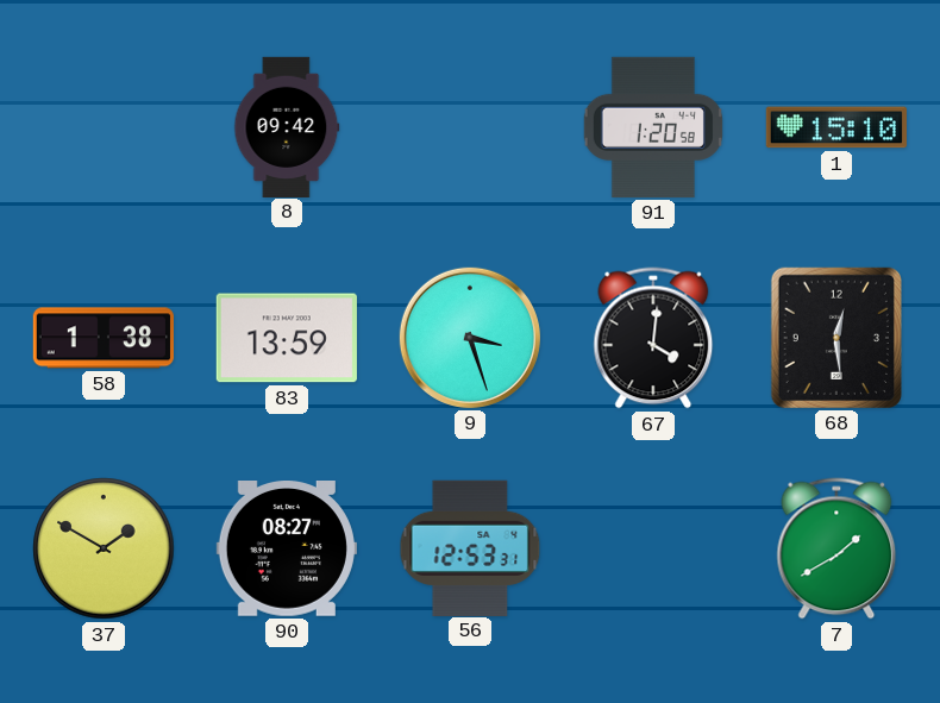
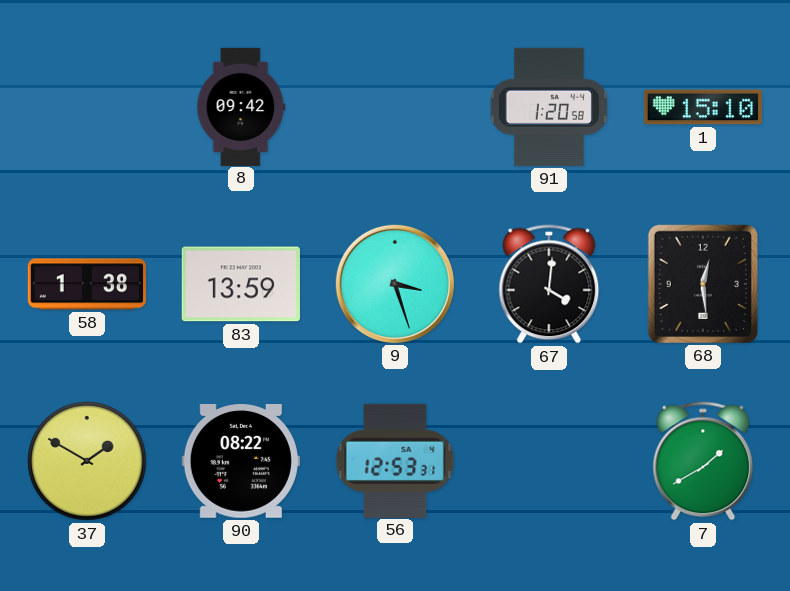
90: 08:27 -> 08:22
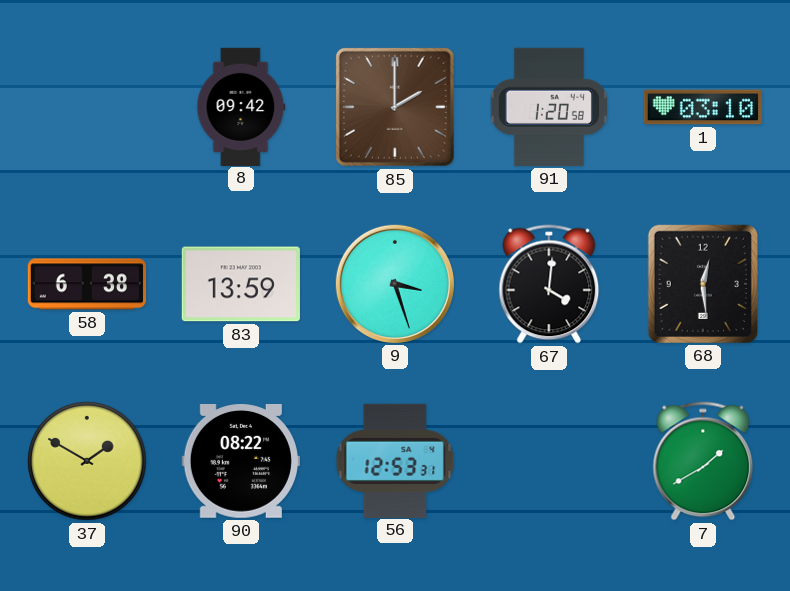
85: none -> 2:00
1: 15:10 -> 03:10
58: 1:38 -> 6:38
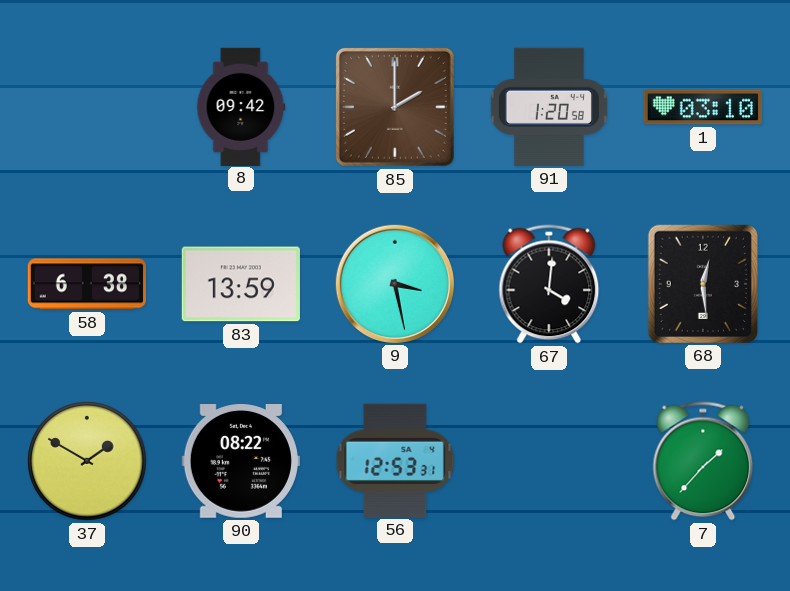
9: 3:27 -> 3:28
7: 1:40 -> 1:37
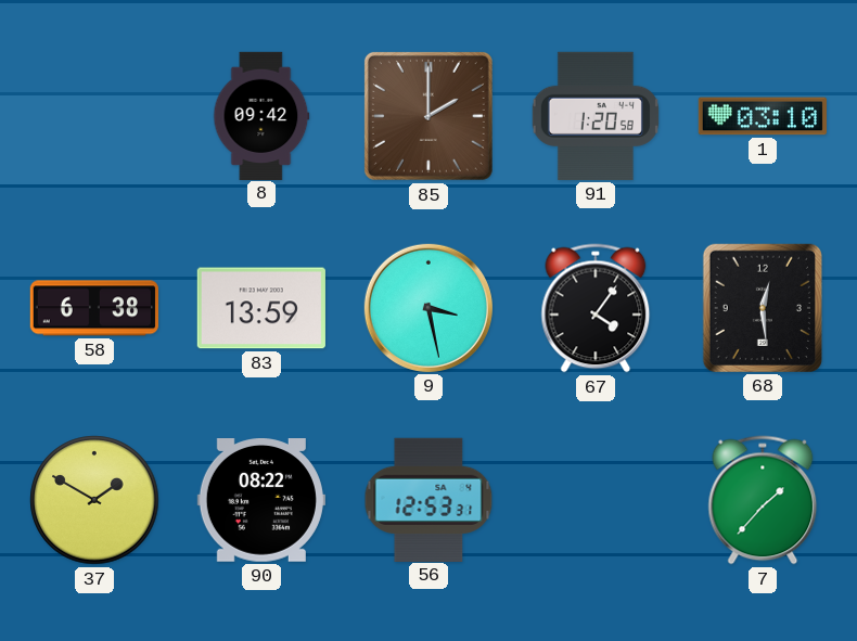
67: 4:01 -> 4:06
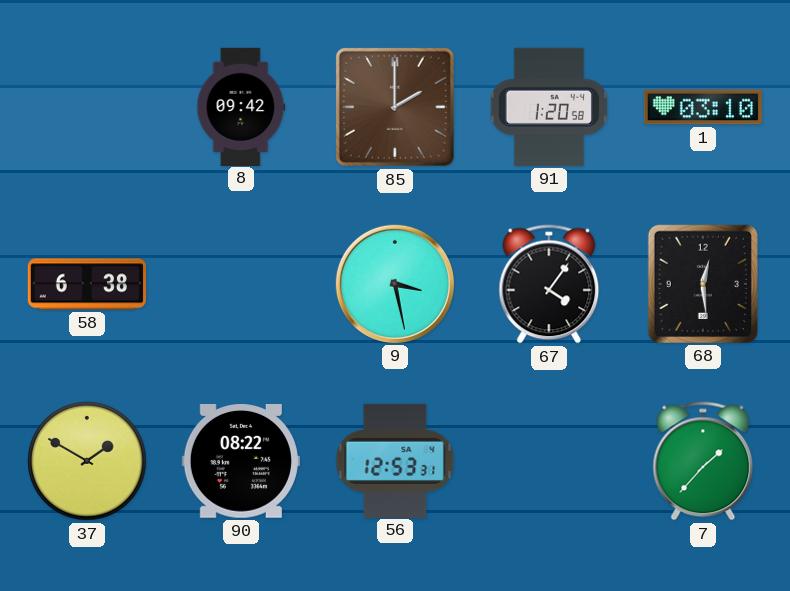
83: 13:59 -> none
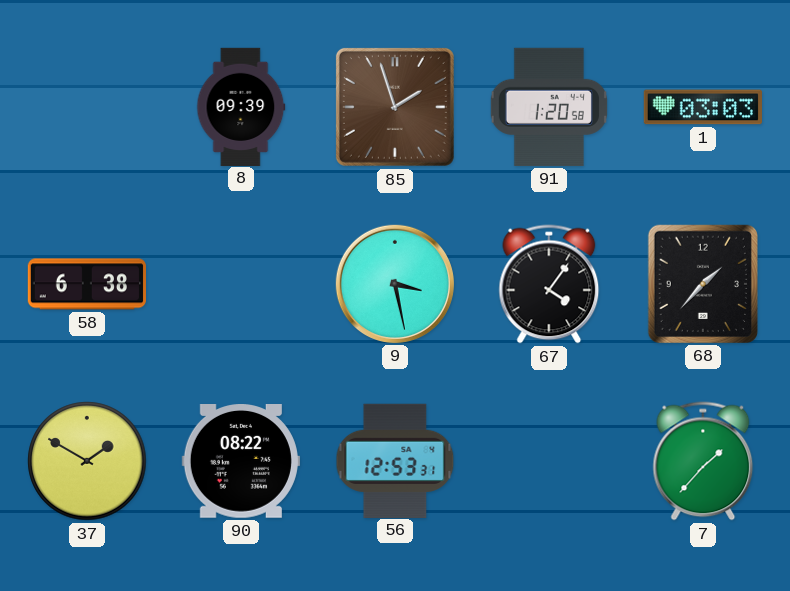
8: 09:42 -> 09:39
85: 2:00 -> 1:57
1: 03:10 -> 03:03
68: 12:29 -> 1:37
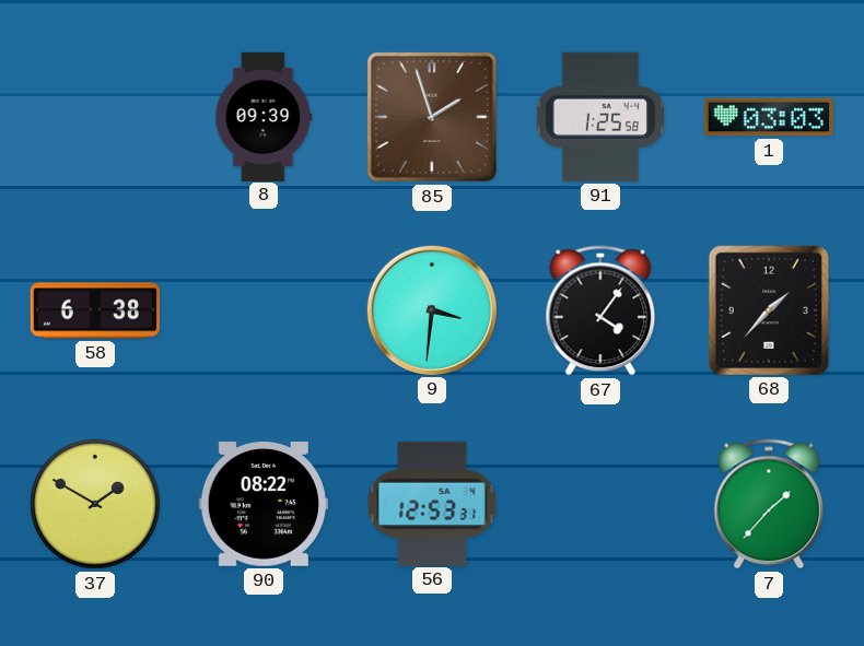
91: 1:20 -> 1:25
9: 3:28 -> 3:31
